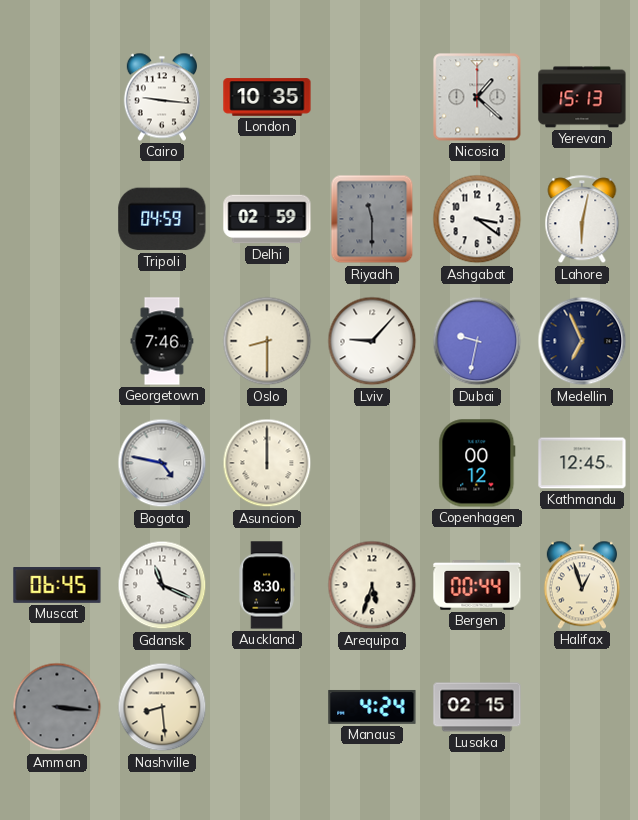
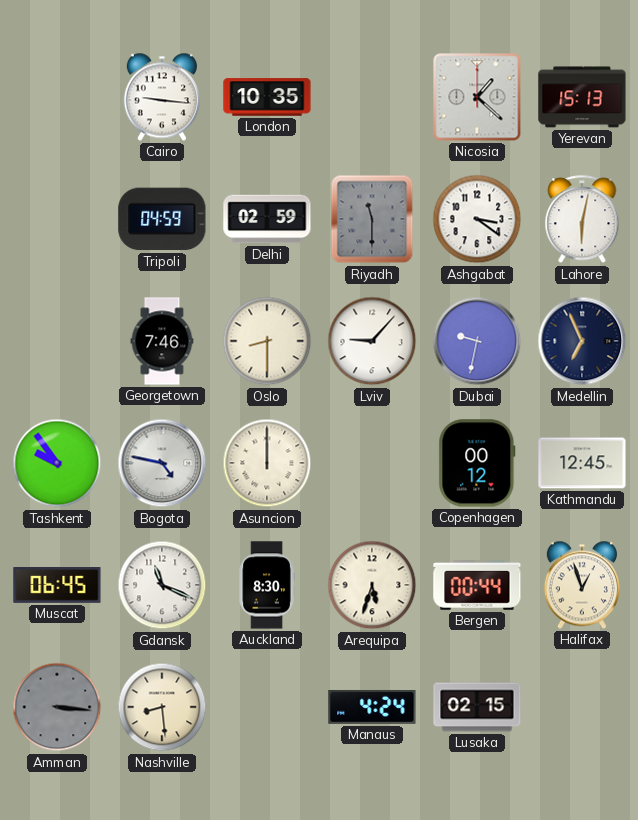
Tashkent: none -> 9:54
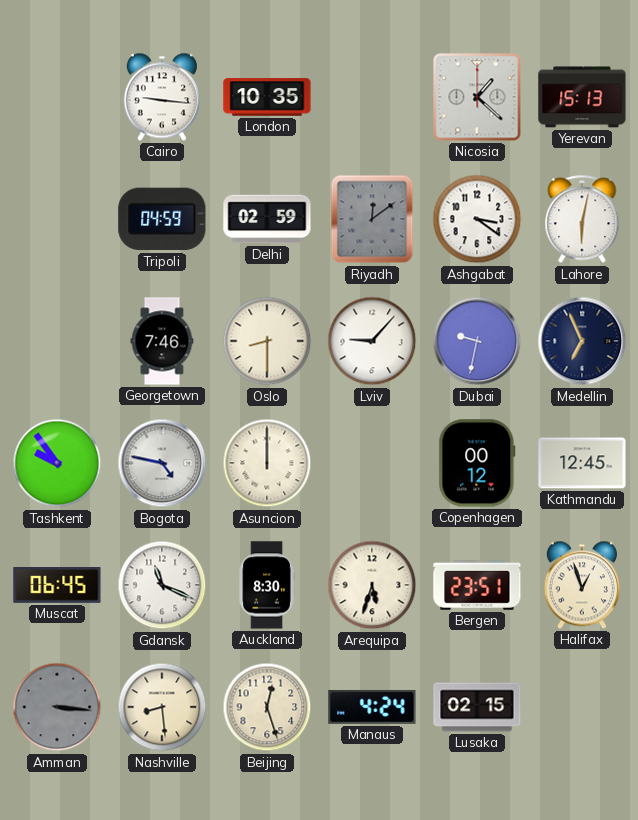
Riyadh: 11:30 -> 12:09
Bergen: 00:44 -> 23:51
Beijing: none -> 12:27
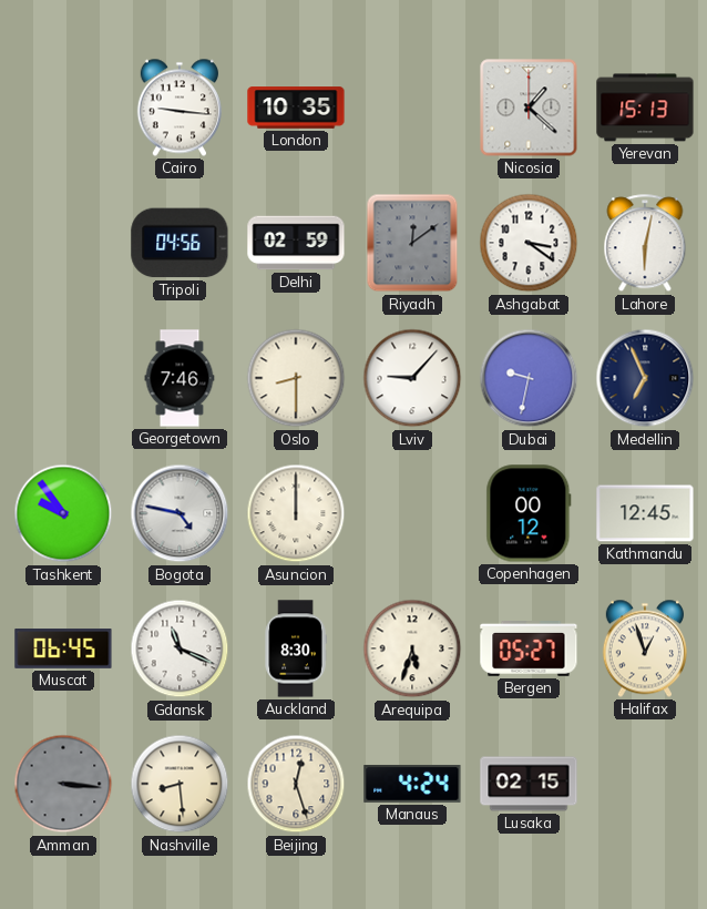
Tripoli: 04:59 -> 04:56
Bergen: 23:51 -> 05:27
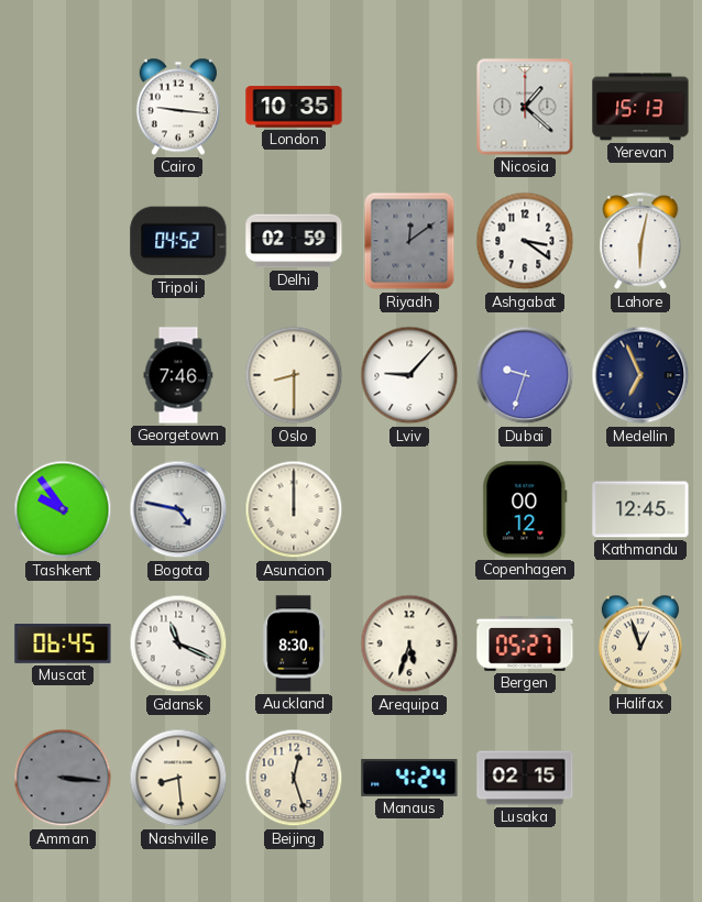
Tripoli: 04:56 -> 04:52
Dubai: 9:32 -> 9:33
